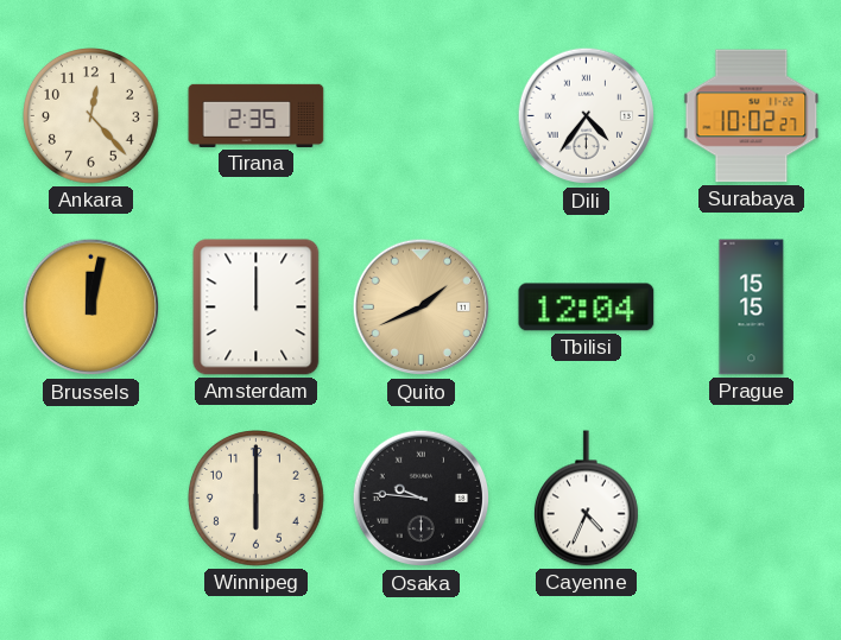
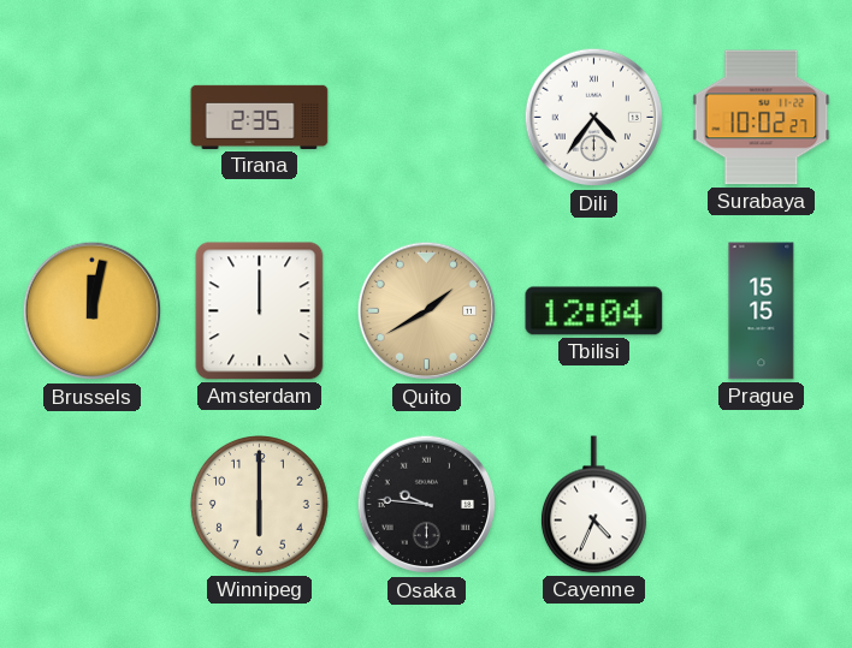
Ankara: 12:23 -> none
Quito: 1:41 -> 1:40
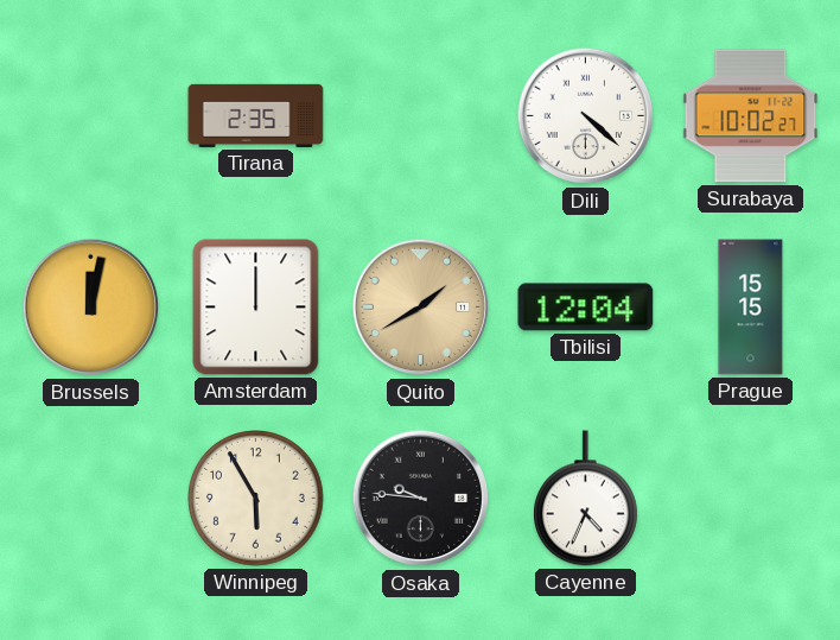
Dili: 4:36 -> 4:22
Winnipeg: 6:00 -> 5:55
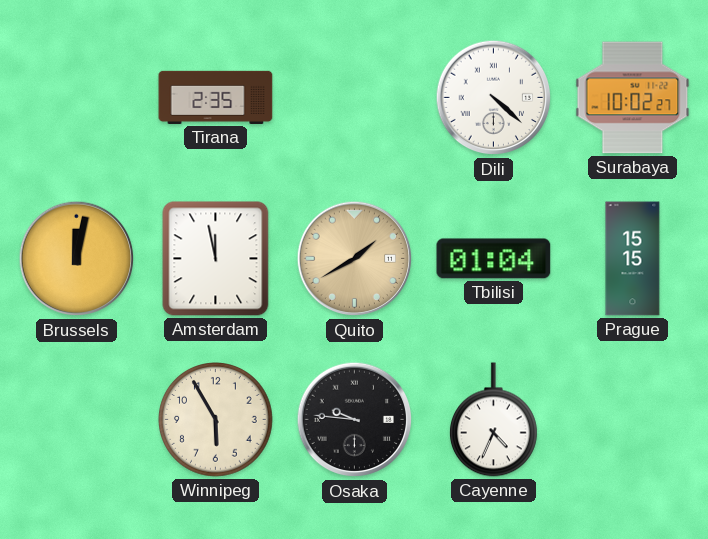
Amsterdam: 12:00 -> 11:58
Tbilisi: 12:04 -> 01:04
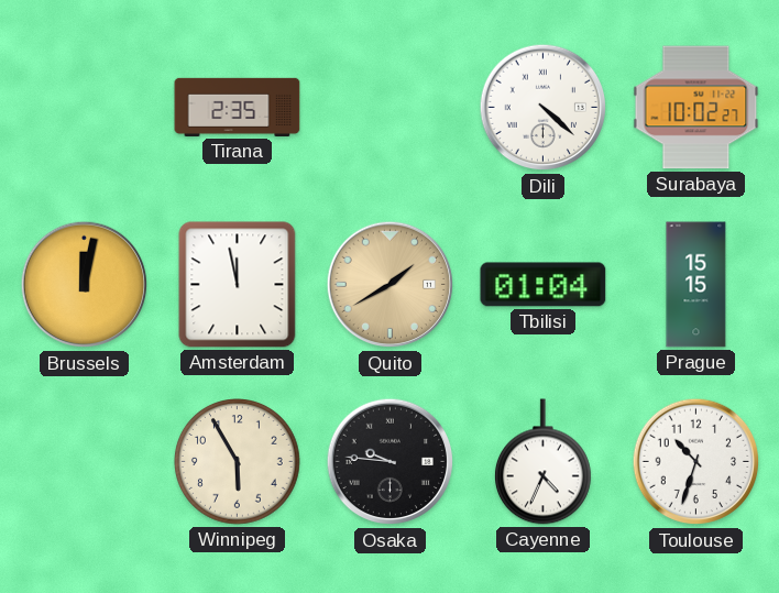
Toulouse: none -> 10:33
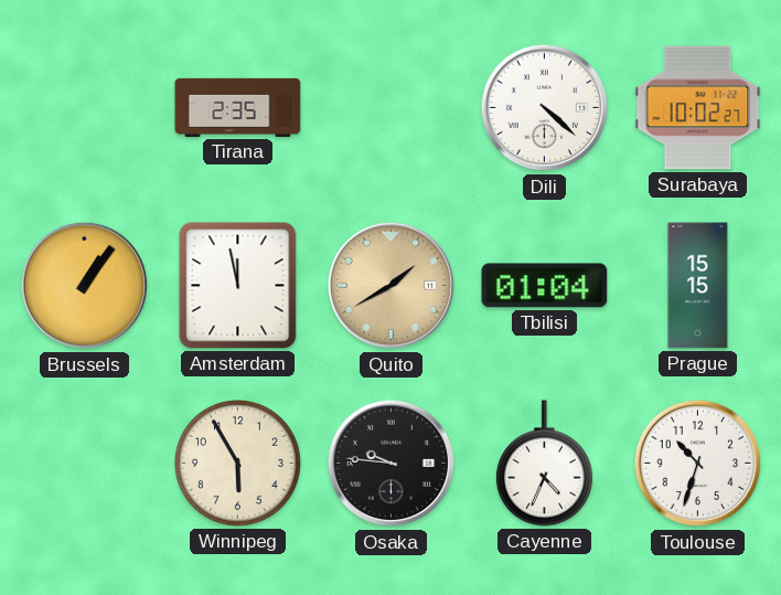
Brussels: 12:02 -> 1:06
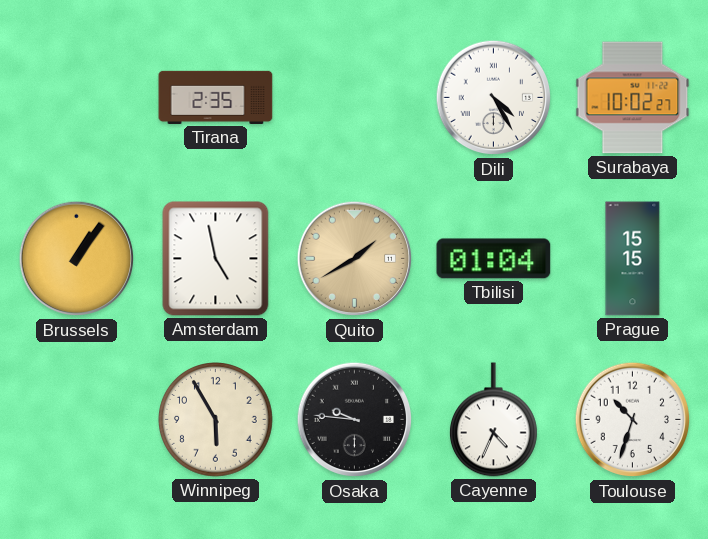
Dili: 4:22 -> 4:25
Amsterdam: 11:58 -> 4:58
